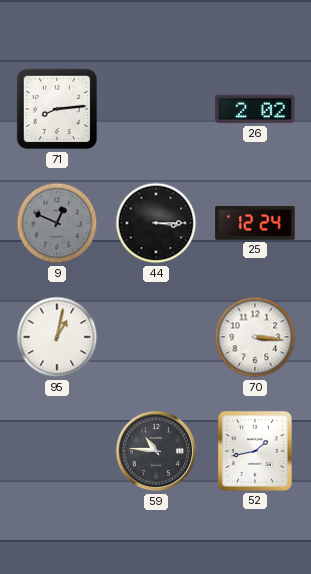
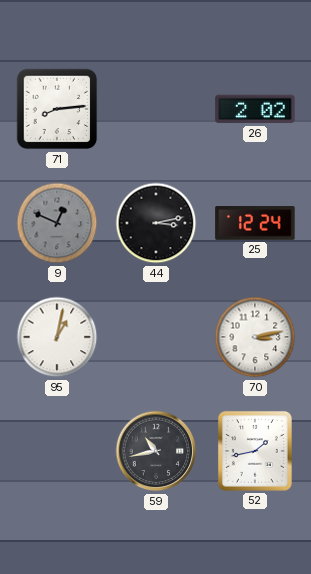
44: 3:15 -> 3:13
70: 3:16 -> 3:13
59: 10:46 -> 10:43
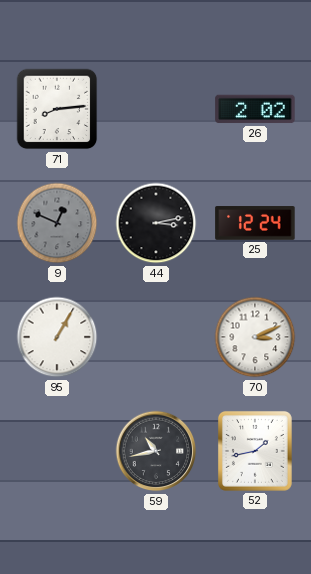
95: 1:02 -> 1:05
70: 3:13 -> 3:11
